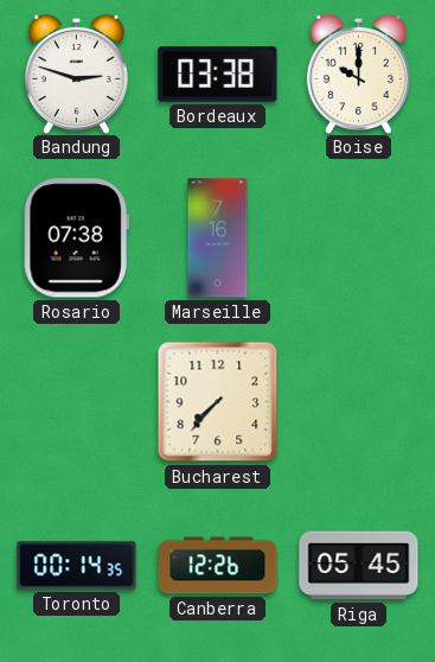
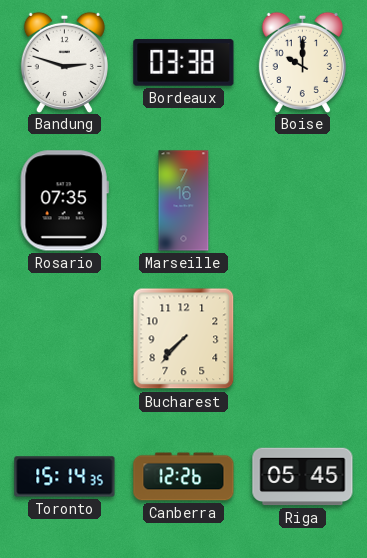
Rosario: 07:38 -> 07:35
Toronto: 00:14 -> 15:14
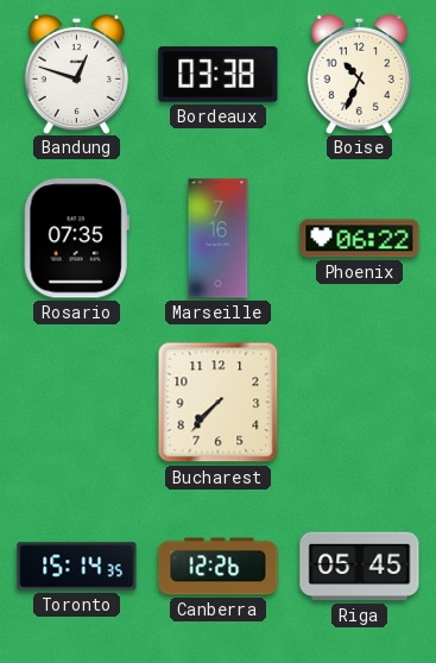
Bandung: 2:48 -> 12:48
Boise: 10:00 -> 10:34
Phoenix: none -> 06:22
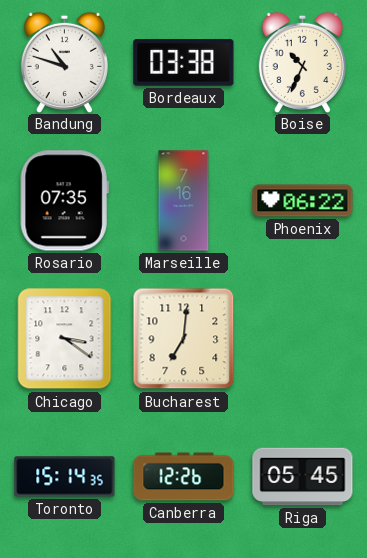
Bandung: 12:48 -> 10:48
Chicago: none -> 3:21
Bucharest: 7:37 -> 7:01
